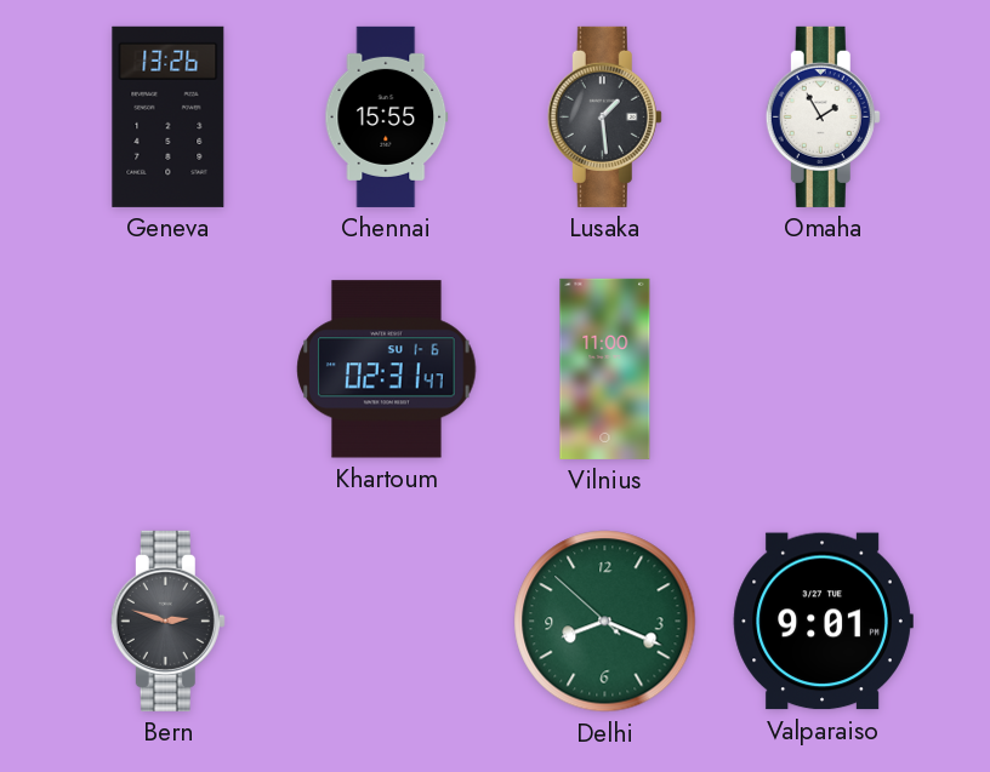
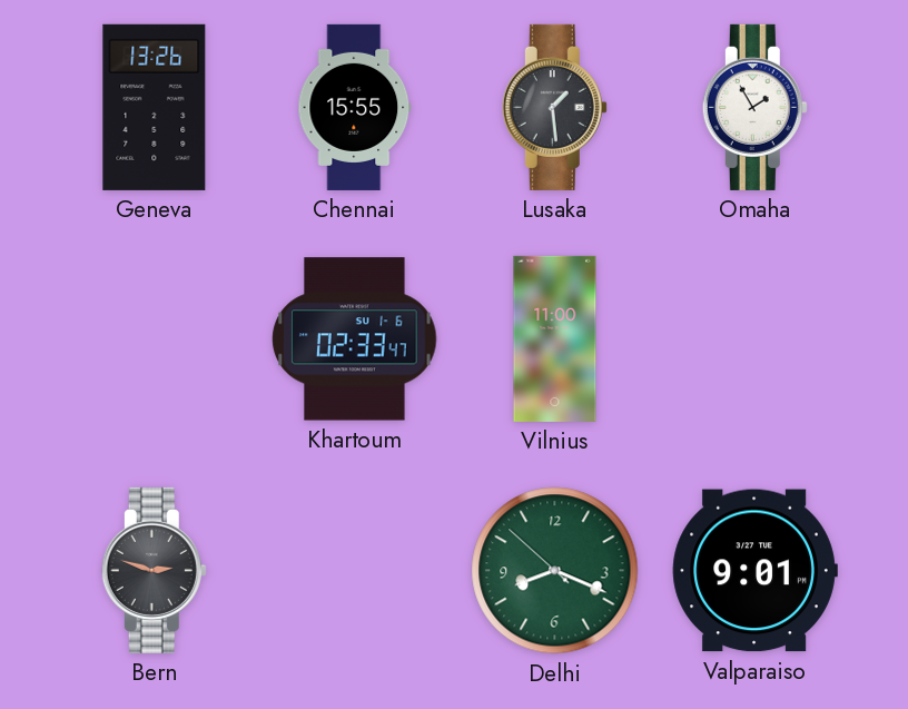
Khartoum: 02:31 -> 02:33
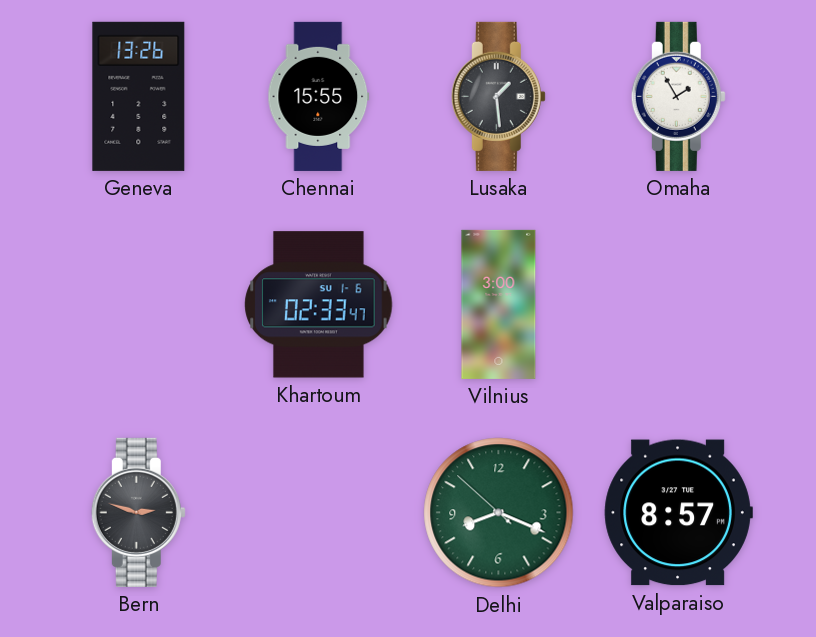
Vilnius: 11:00 -> 3:00
Valparaiso: 9:01 -> 8:57
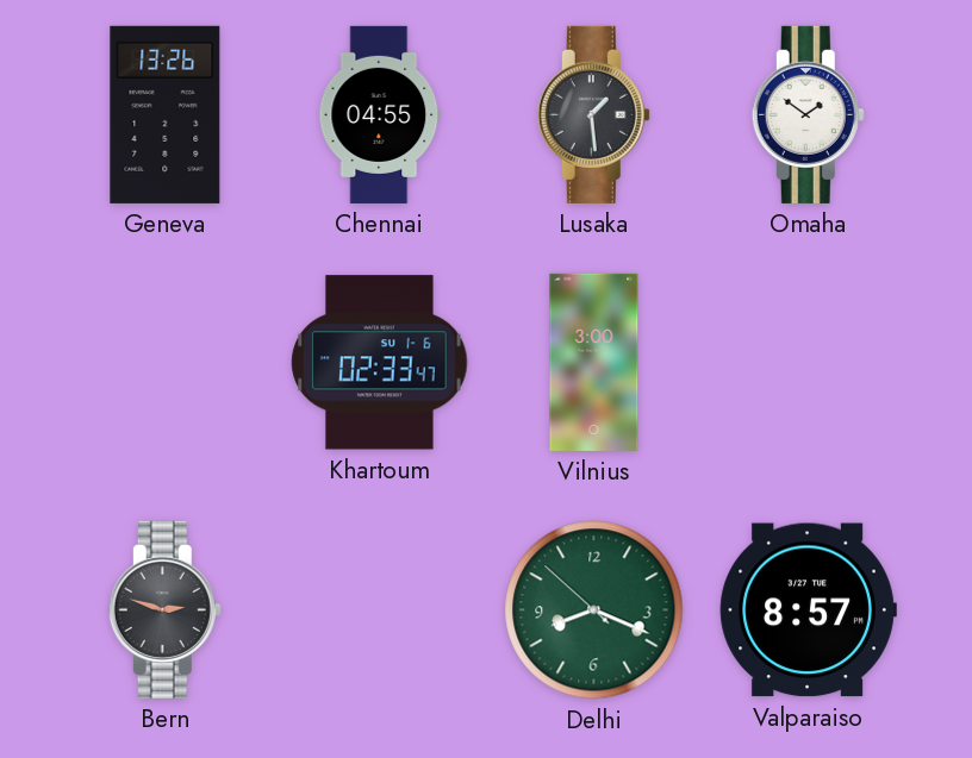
Chennai: 15:55 -> 04:55
Omaha: 1:55 -> 1:51
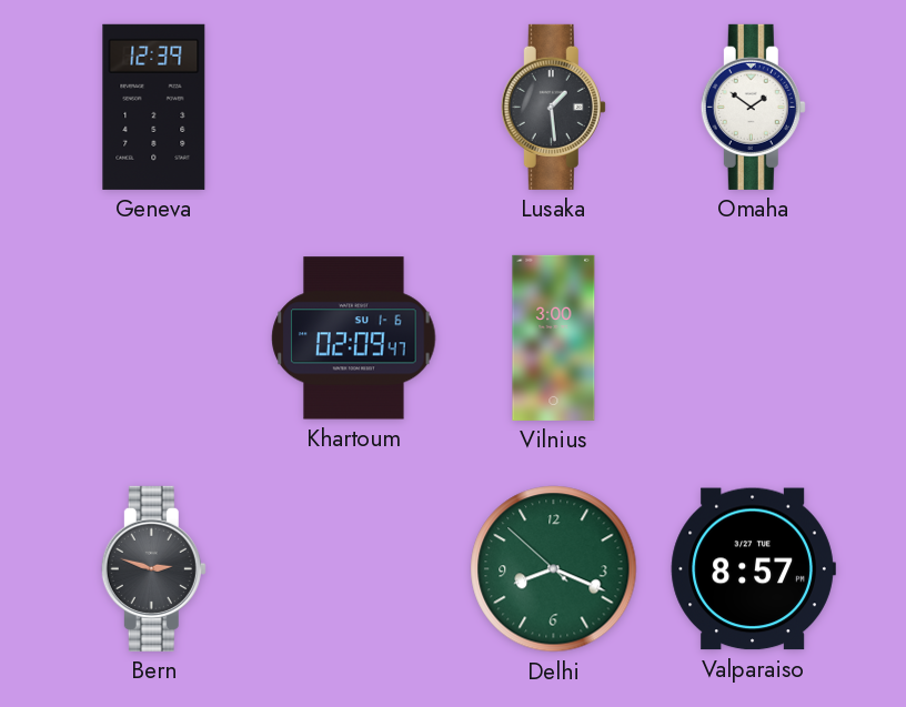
Geneva: 13:26 -> 12:39
Chennai: 04:55 -> none
Khartoum: 02:33 -> 02:09
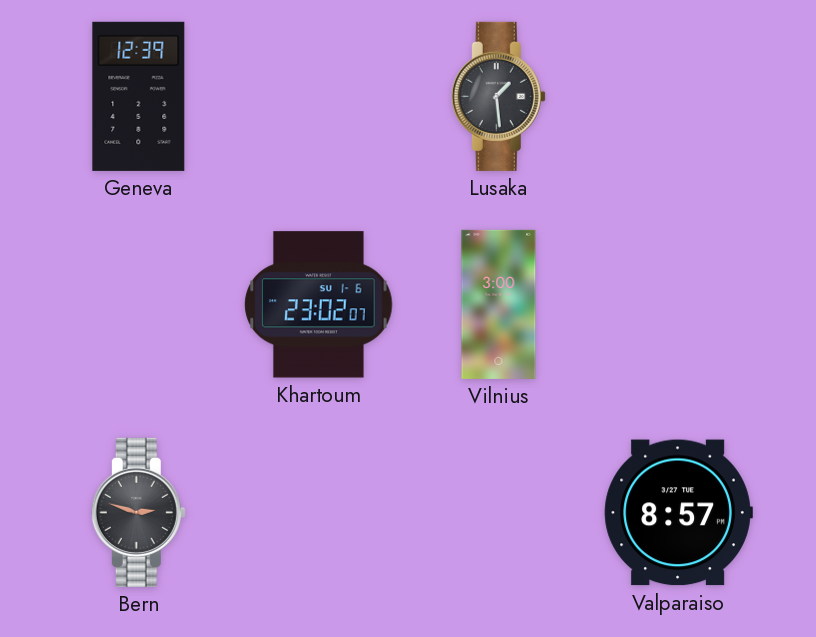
Omaha: 1:51 -> none
Khartoum: 02:09 -> 23:02
Delhi: 8:18 -> none
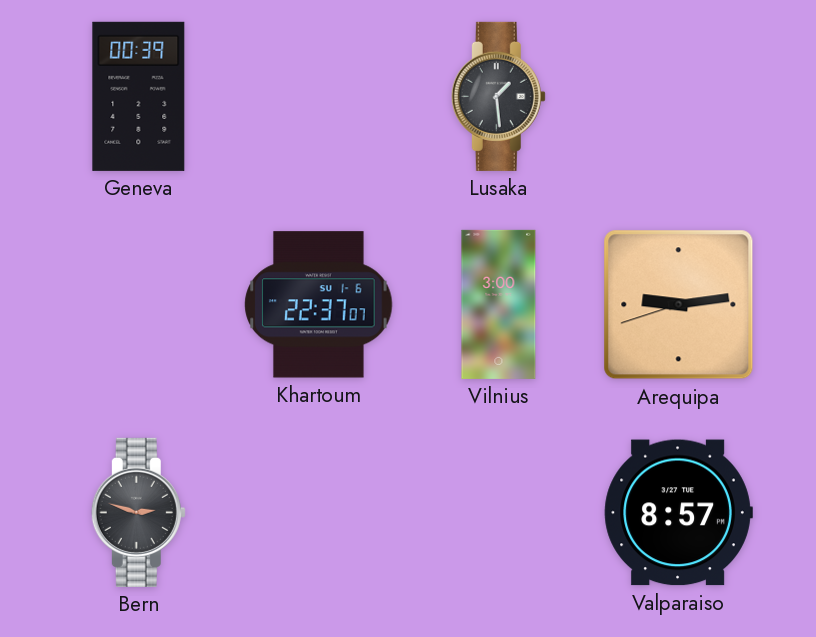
Geneva: 12:39 -> 00:39
Khartoum: 23:02 -> 22:37
Arequipa: none -> 9:13
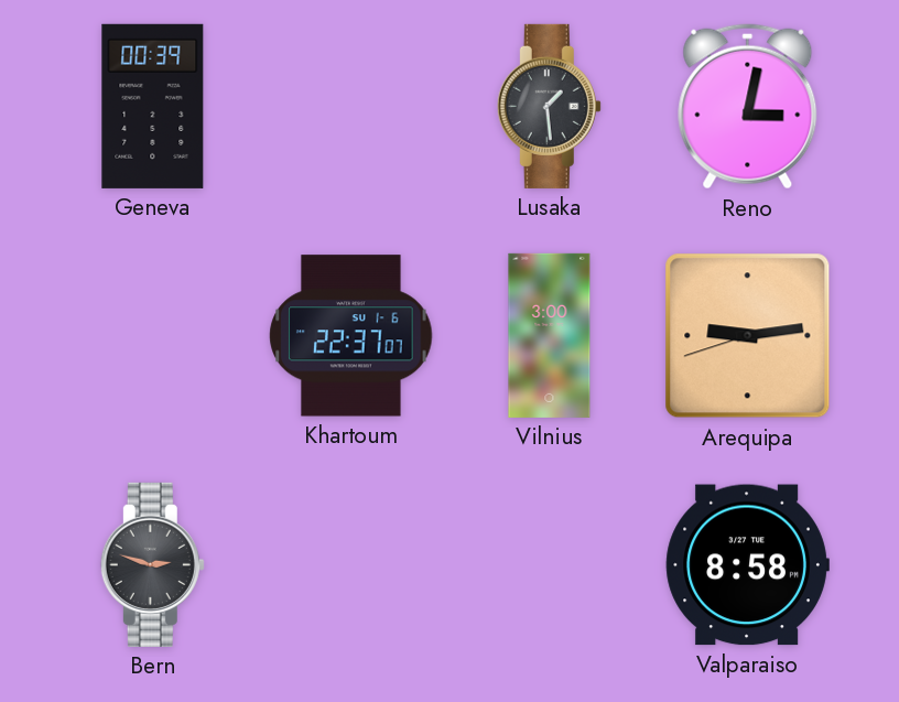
Reno: none -> 3:02
Valparaiso: 8:57 -> 8:58
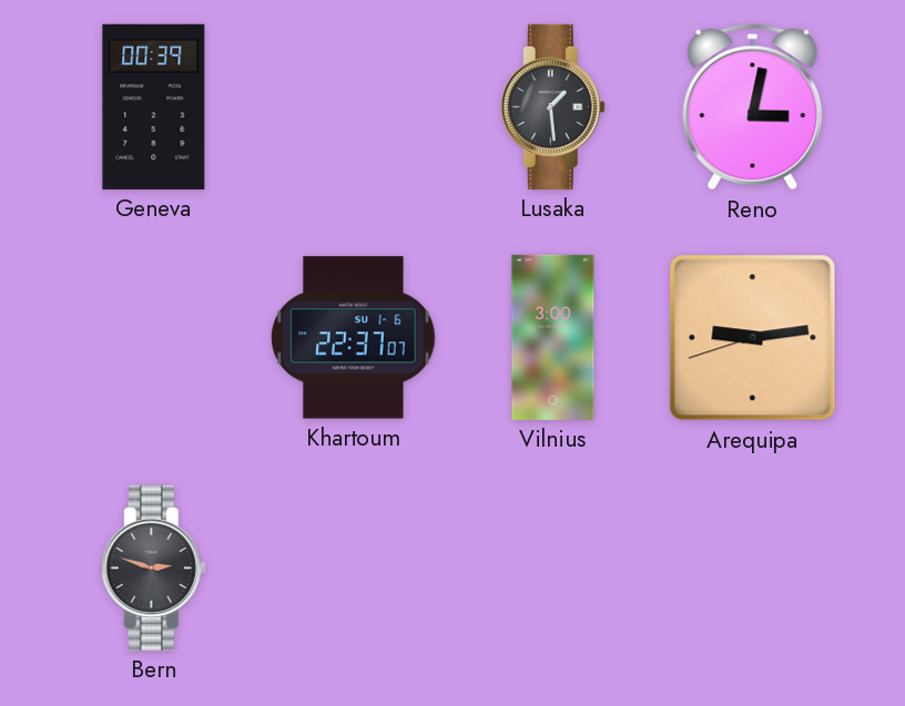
Valparaiso: 8:58 -> none
